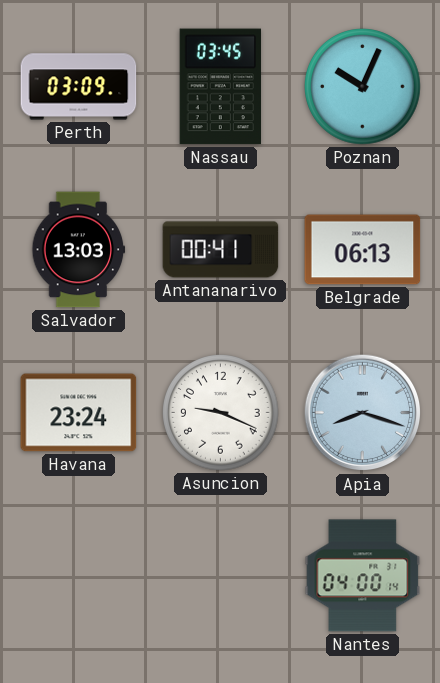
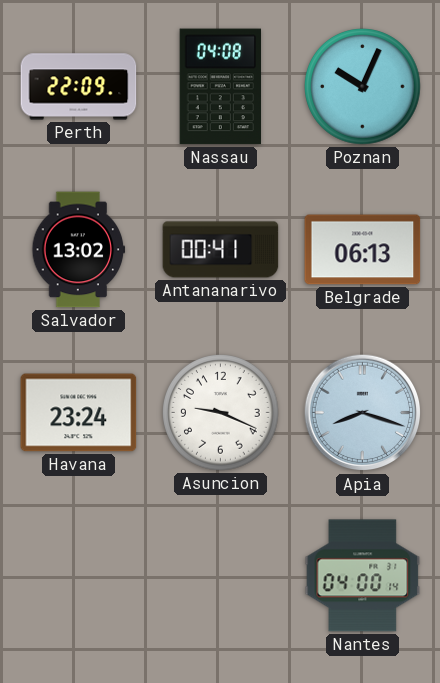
Perth: 03:09 -> 22:09
Nassau: 03:45 -> 04:08
Salvador: 13:03 -> 13:02
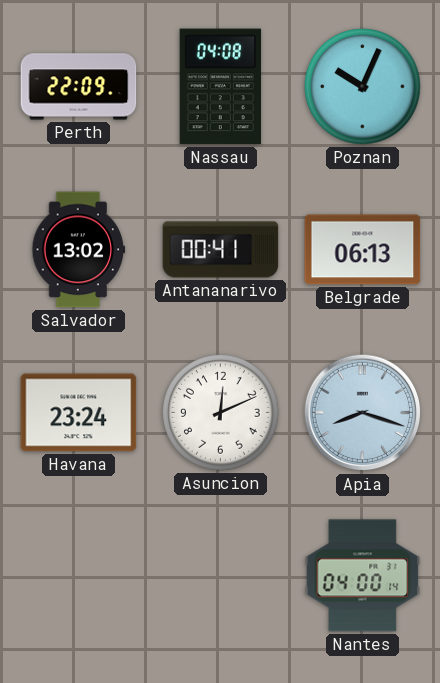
Asuncion: 9:19 -> 12:11
